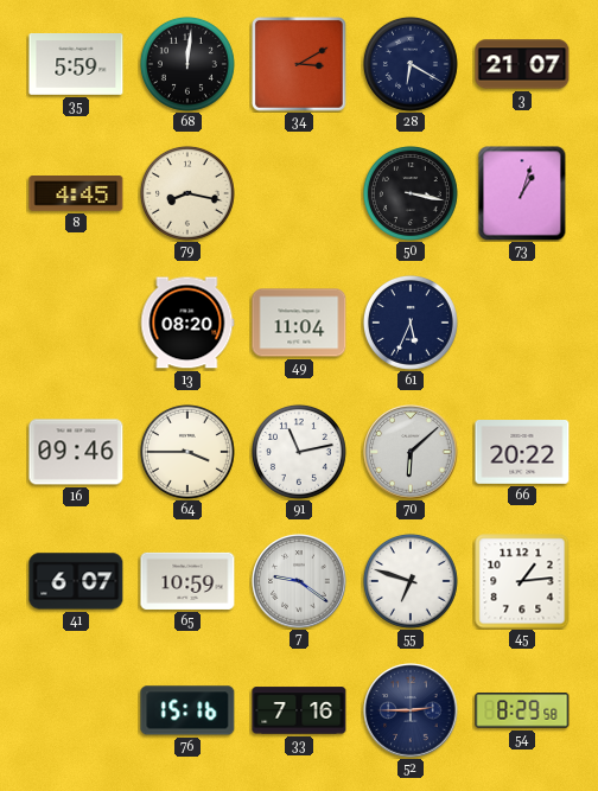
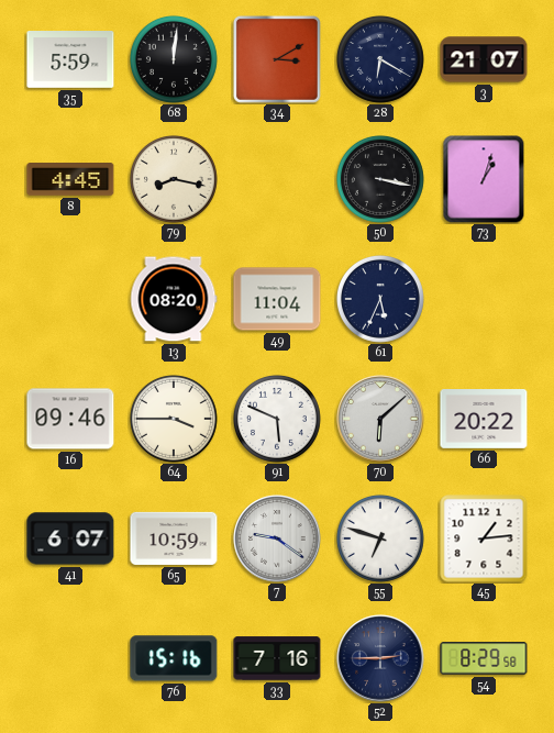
91: 11:13 -> 5:49
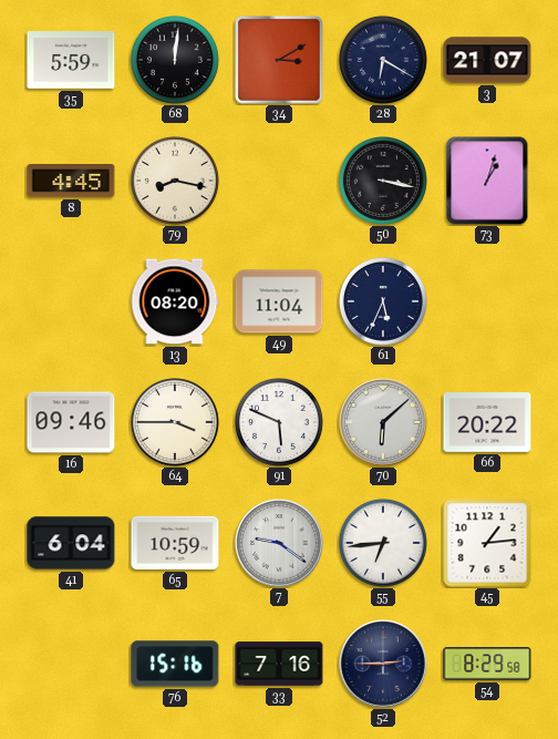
41: 6:07 -> 6:04
55: 6:48 -> 6:44
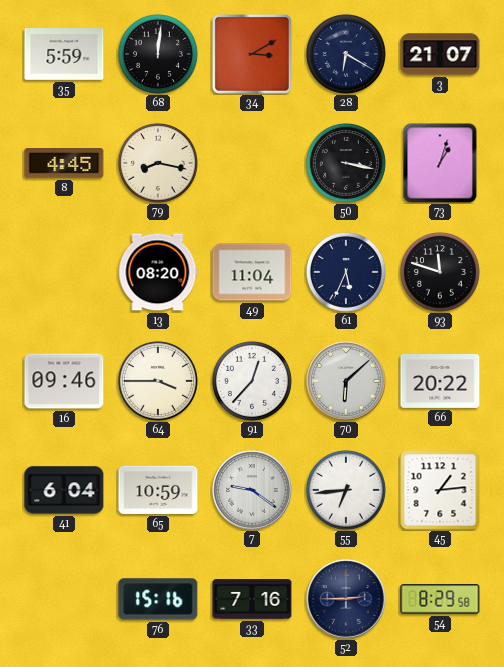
93: none -> 11:48
91: 5:49 -> 12:37
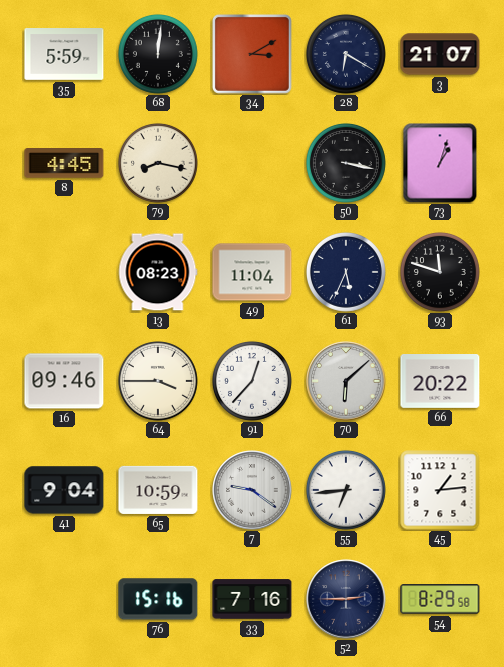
13: 08:20 -> 08:23
41: 6:04 -> 9:04
